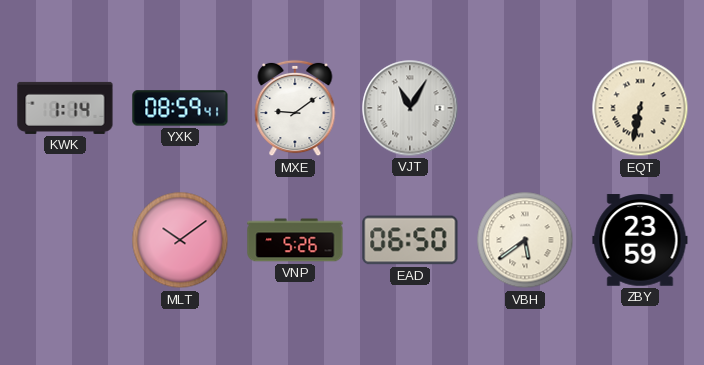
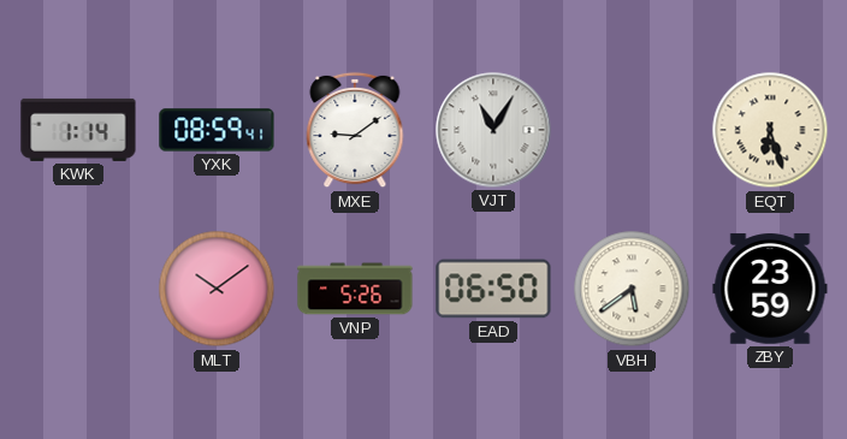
EQT: 6:32 -> 6:27
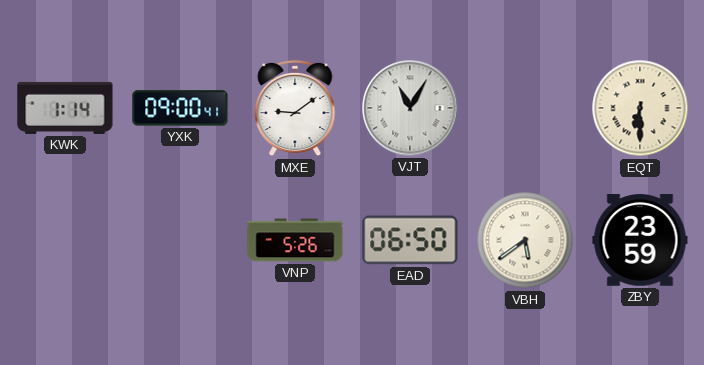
YXK: 08:59 -> 09:00
EQT: 6:27 -> 6:30
MLT: 10:09 -> none
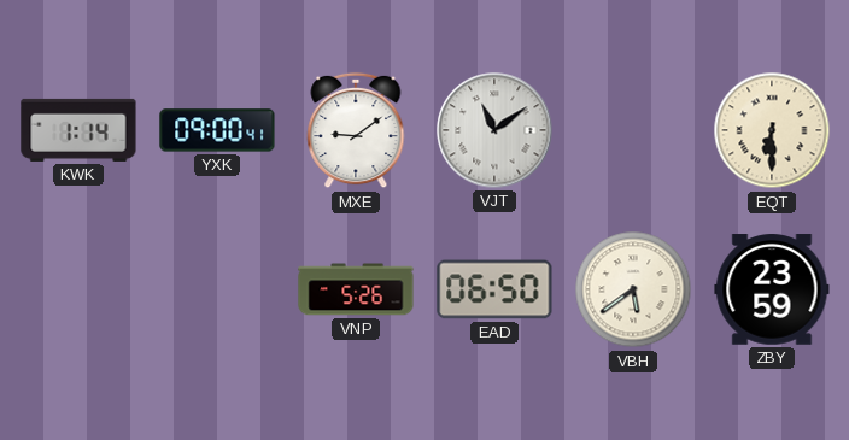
VJT: 11:05 -> 11:09
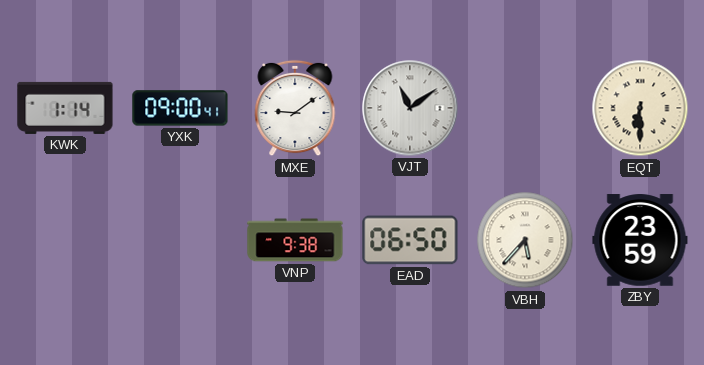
VNP: 5:26 -> 9:38
VBH: 5:39 -> 5:37
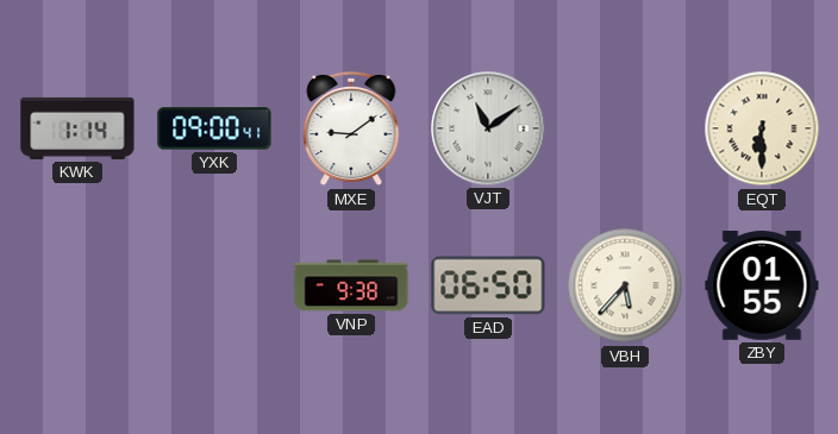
ZBY: 23:59 -> 01:55
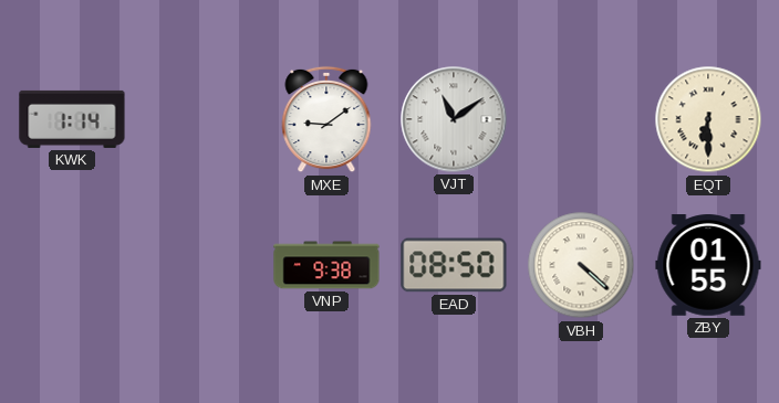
YXK: 09:00 -> none
EAD: 06:50 -> 08:50
VBH: 5:37 -> 4:22
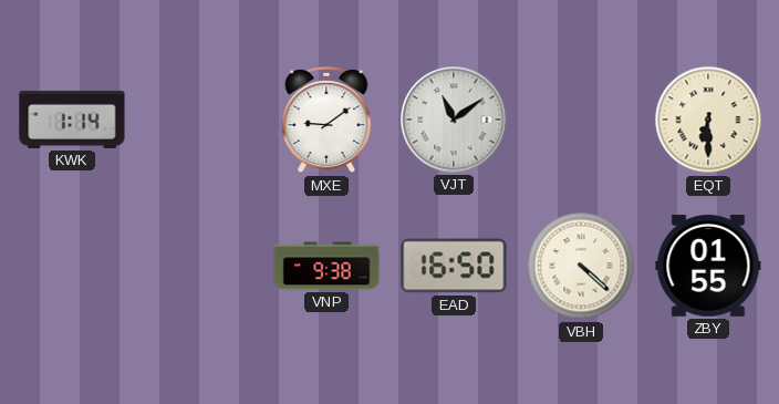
EAD: 08:50 -> 16:50
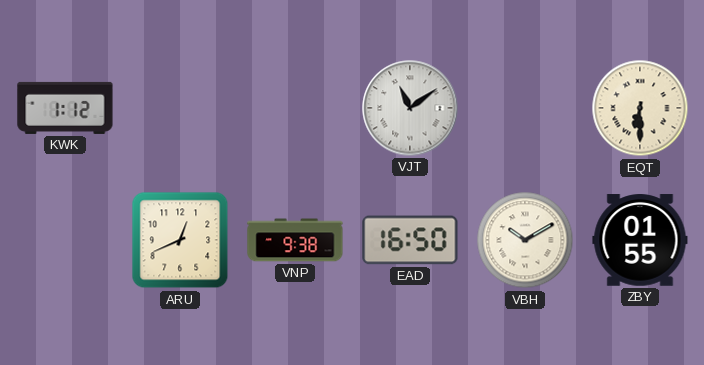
KWK: 1:14 -> 1:12
MXE: 9:09 -> none
ARU: none -> 12:41
VBH: 4:22 -> 10:10
